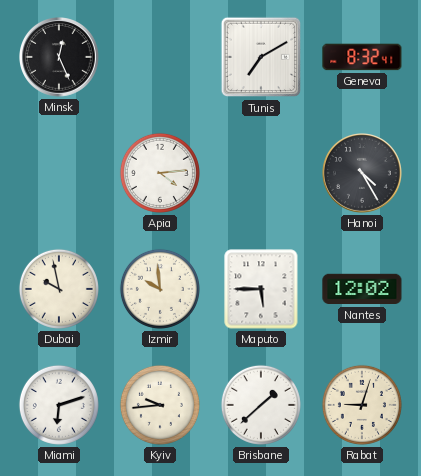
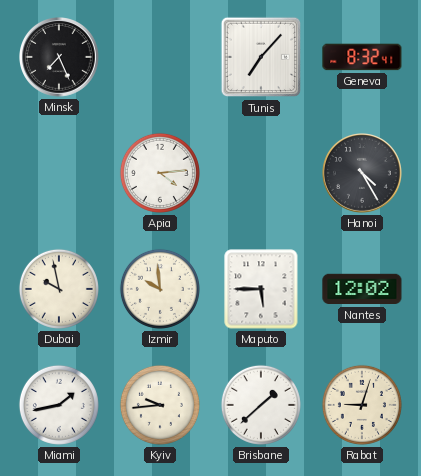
Minsk: 12:26 -> 7:26
Tunis: 7:10 -> 7:07
Miami: 6:12 -> 1:43
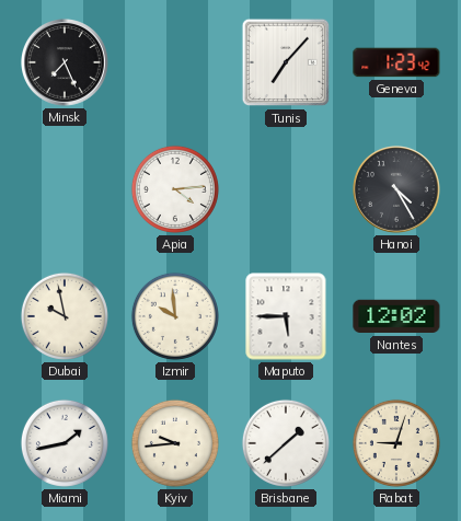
Geneva: 8:32 -> 1:23
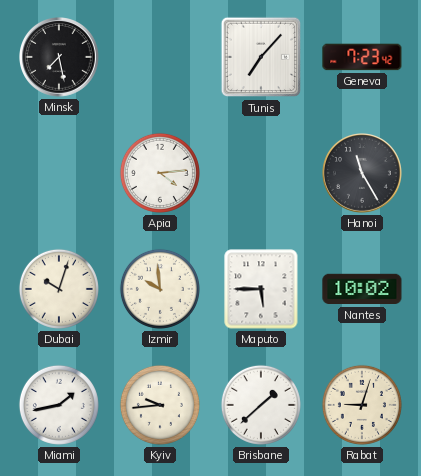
Minsk: 7:26 -> 7:28
Geneva: 1:23 -> 7:23
Hanoi: 4:25 -> 11:25
Dubai: 9:58 -> 10:03
Nantes: 12:02 -> 10:02
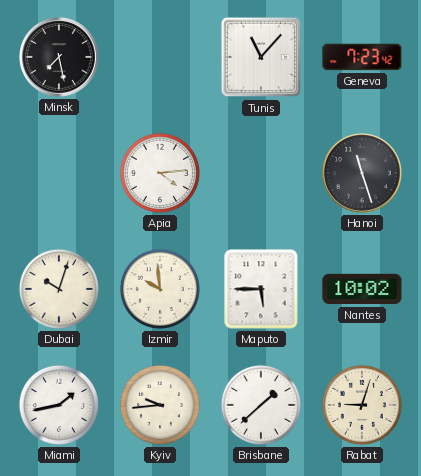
Tunis: 7:07 -> 11:07
Hanoi: 11:25 -> 11:27
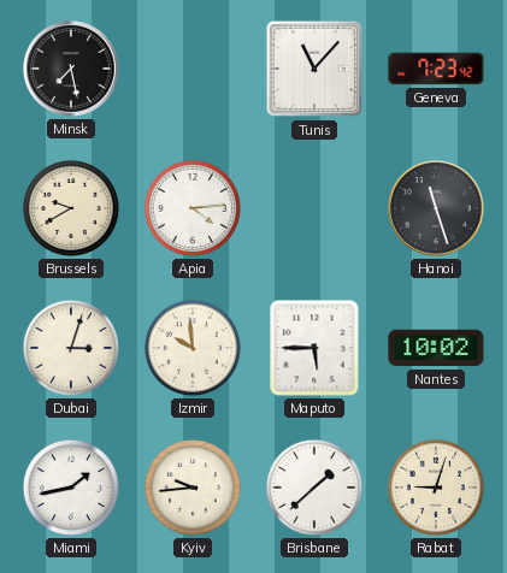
Brussels: none -> 9:40
Dubai: 10:03 -> 3:03
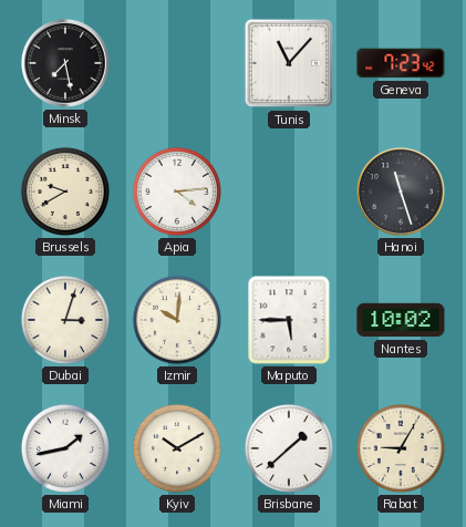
Izmir: 9:59 -> 10:01
Kyiv: 9:44 -> 10:10
Rabat: 9:03 -> 9:05
